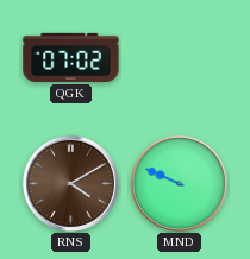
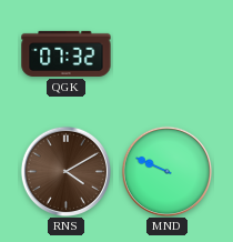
QGK: 07:02 -> 07:32
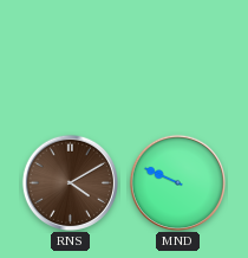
QGK: 07:32 -> none
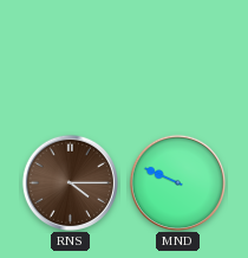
RNS: 4:10 -> 4:15
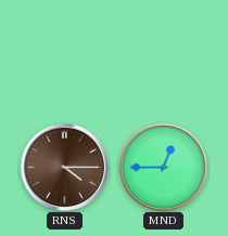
MND: 9:49 -> 12:45
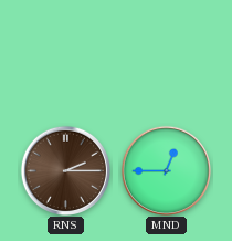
RNS: 4:15 -> 2:15
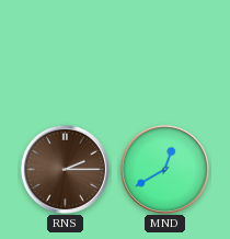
MND: 12:45 -> 12:40
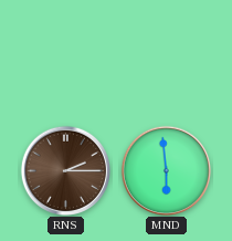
MND: 12:40 -> 5:59
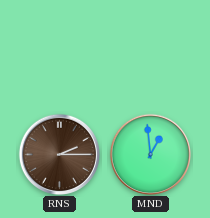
MND: 5:59 -> 12:59
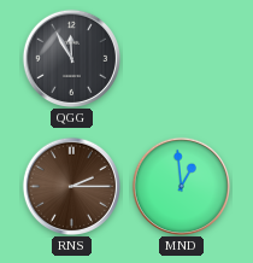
QGG: none -> 11:55
